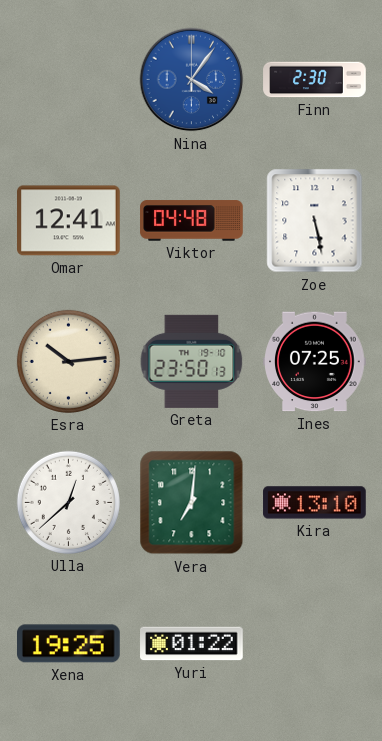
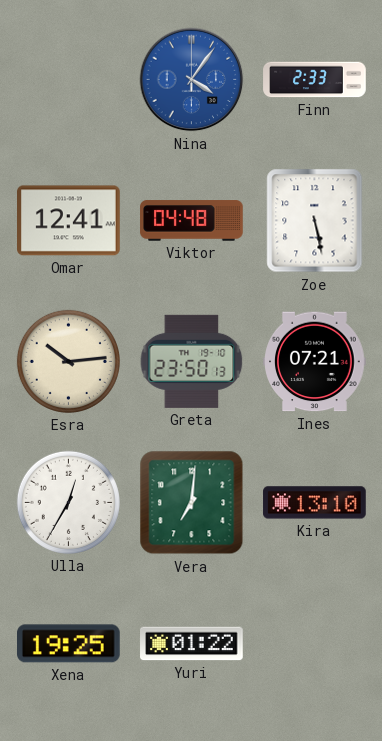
Finn: 2:30 -> 2:33
Ines: 07:25 -> 07:21
Ulla: 12:38 -> 12:35
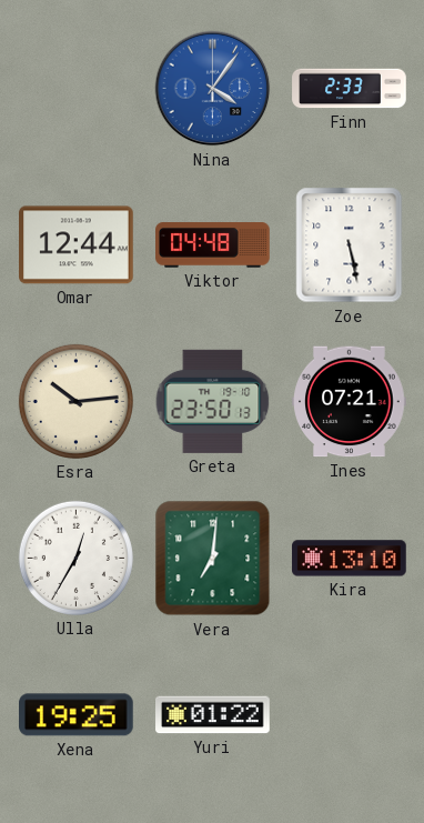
Omar: 12:41 -> 12:44
